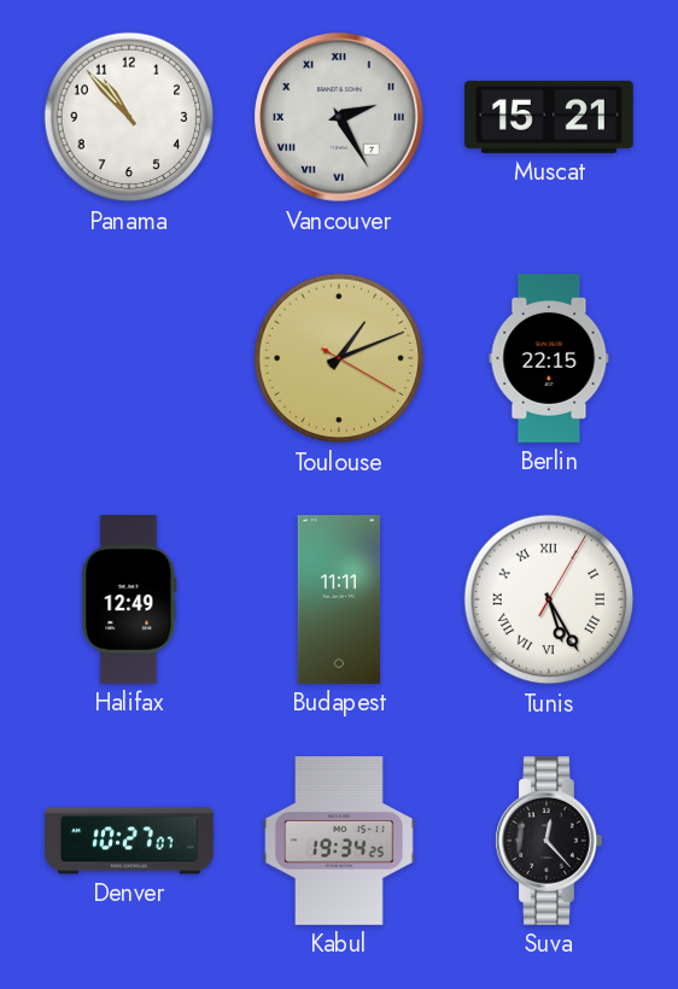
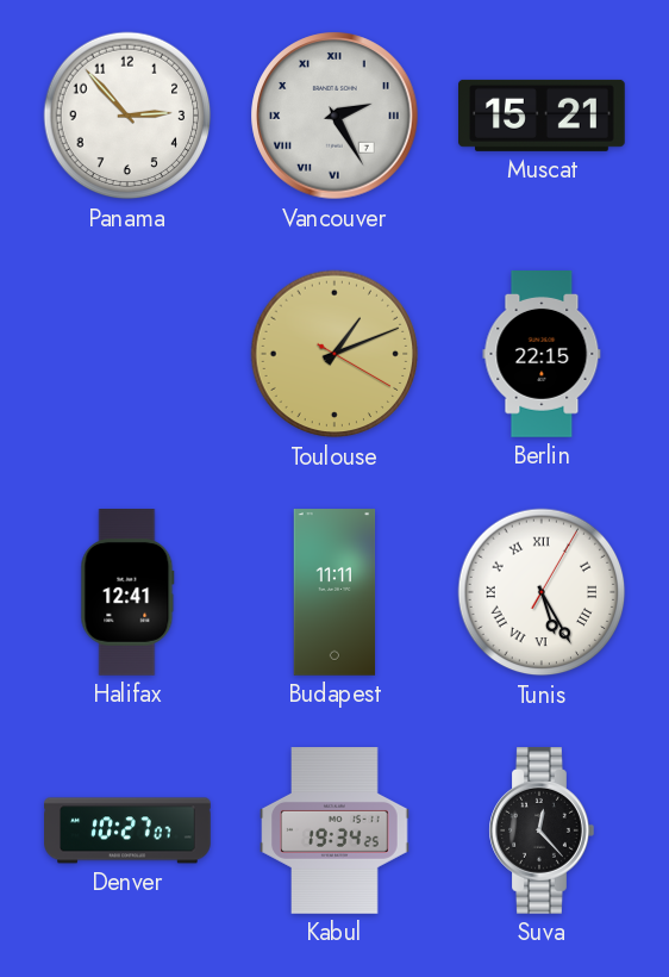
Panama: 10:53 -> 2:53
Halifax: 12:49 -> 12:41
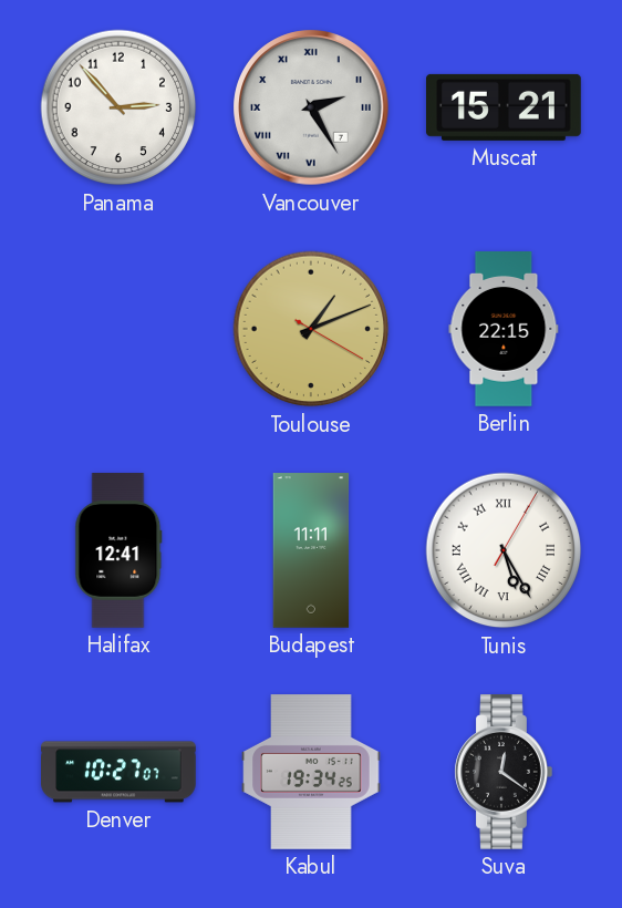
Suva: 12:23 -> 12:21
